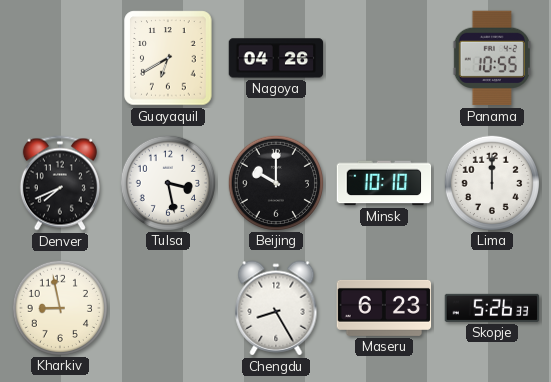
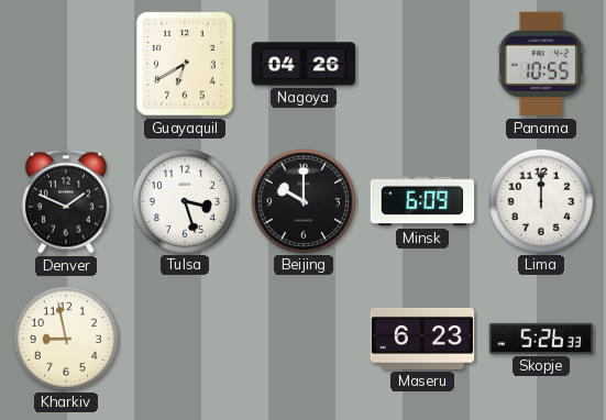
Denver: 7:41 -> 1:49
Tulsa: 3:28 -> 3:27
Minsk: 10:10 -> 6:09
Chengdu: 8:25 -> none
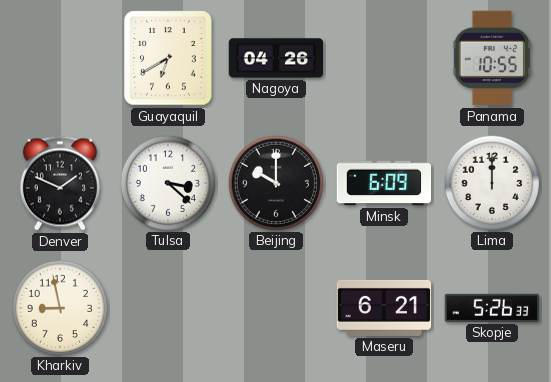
Tulsa: 3:27 -> 3:22
Maseru: 6:23 -> 6:21
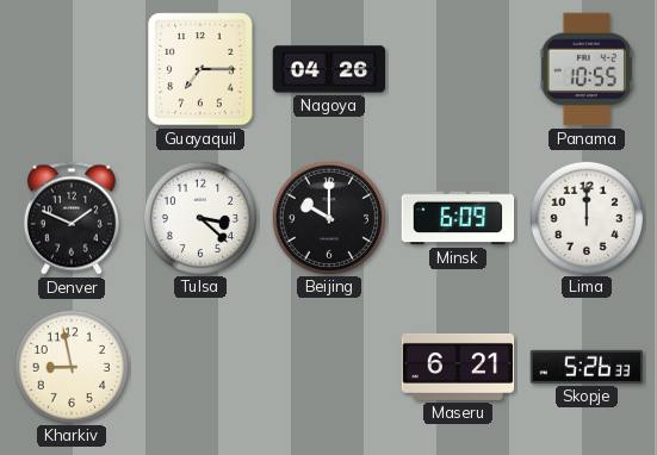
Guayaquil: 6:40 -> 7:15
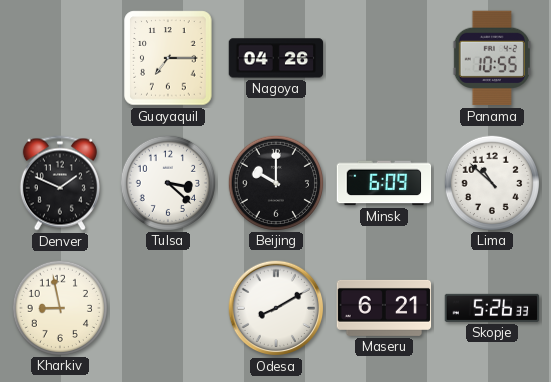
Lima: 12:00 -> 10:52
Odesa: none -> 8:10
